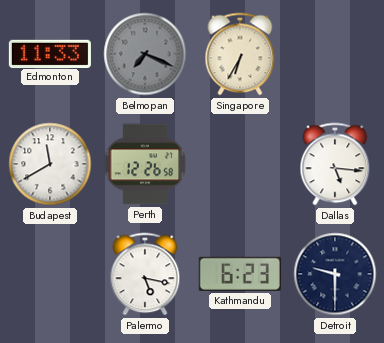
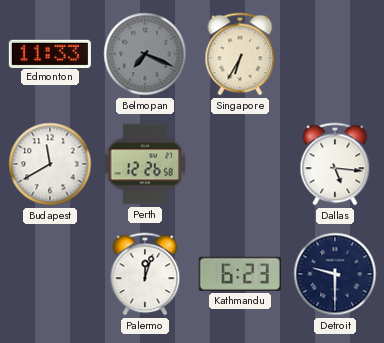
Palermo: 5:17 -> 12:03
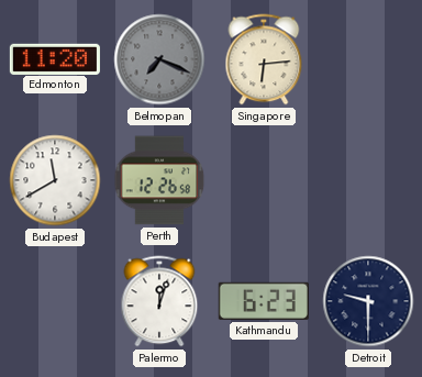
Edmonton: 11:33 -> 11:20
Singapore: 6:35 -> 6:14
Dallas: 5:16 -> none
